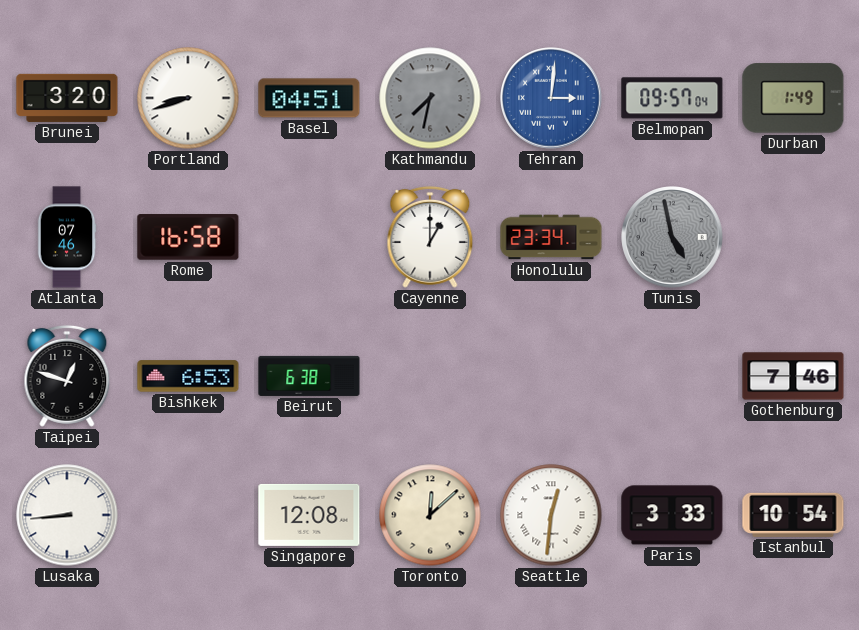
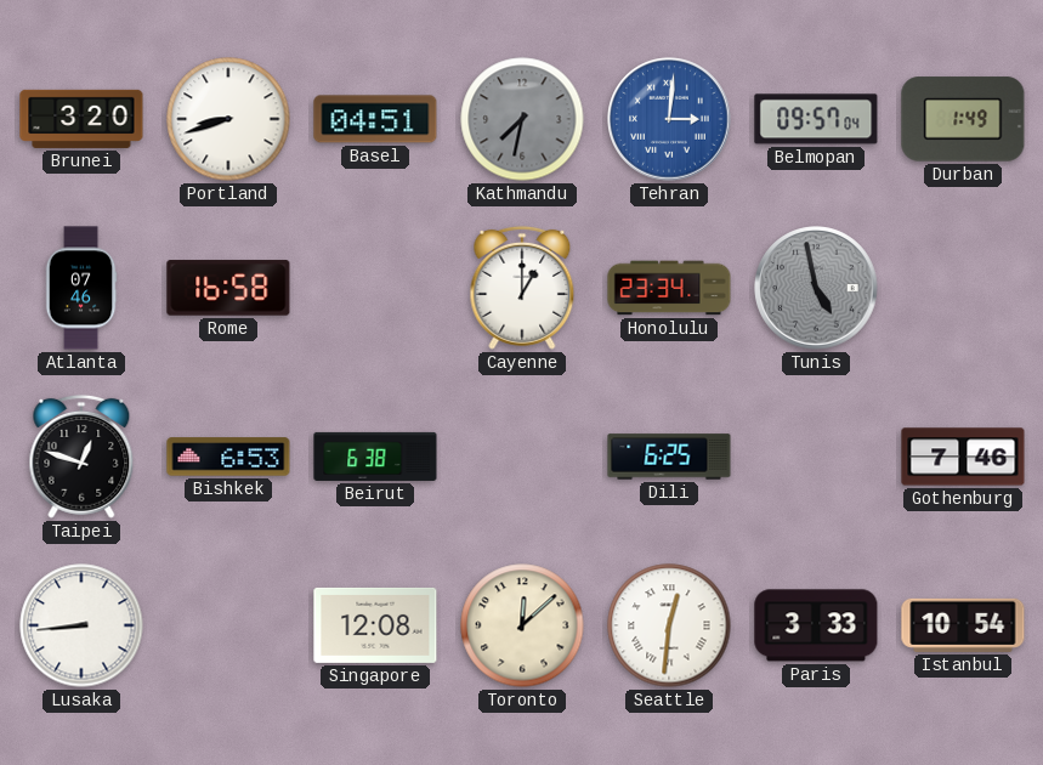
Dili: none -> 6:25
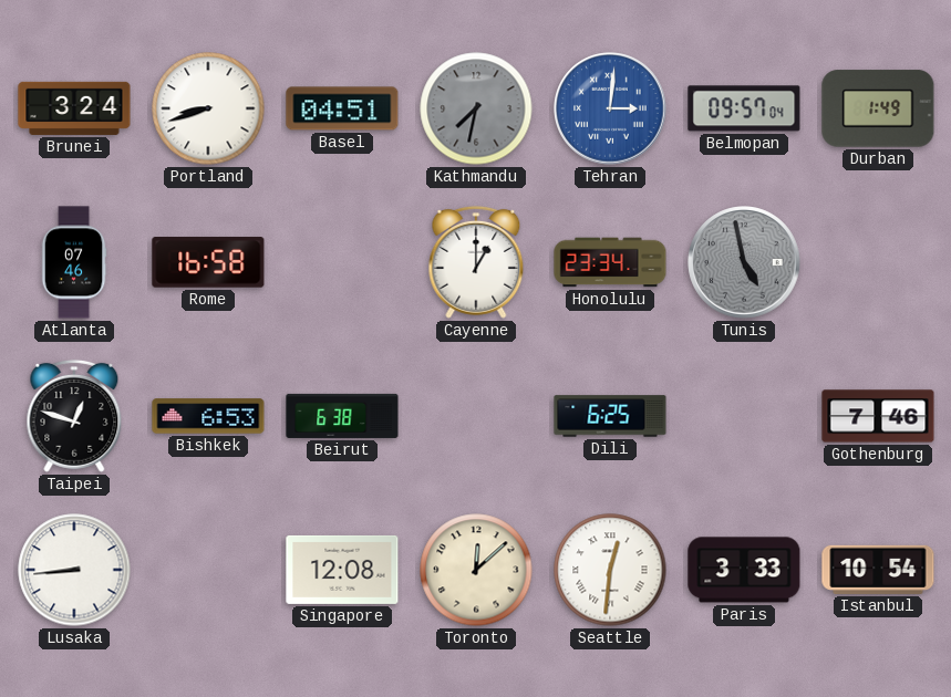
Brunei: 3:20 -> 3:24
